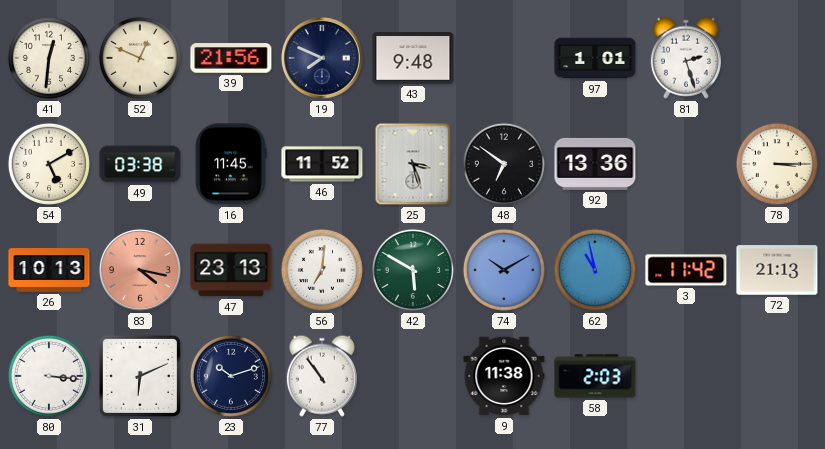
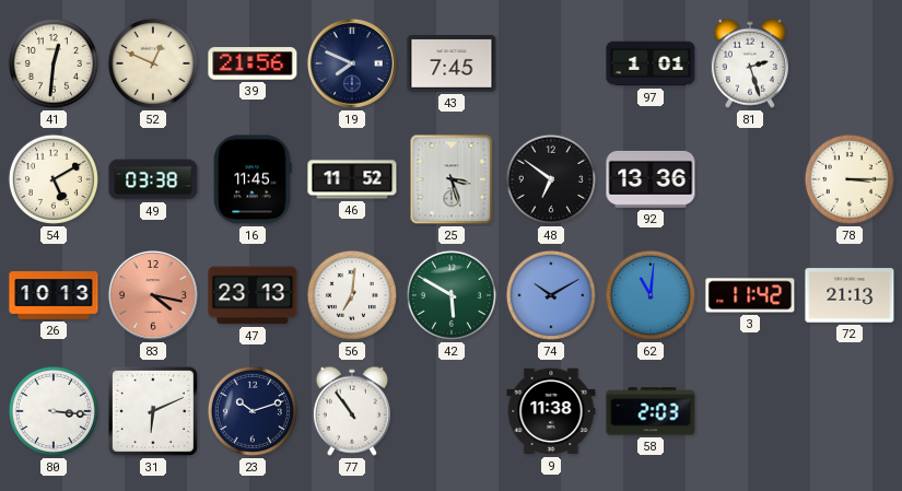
43: 9:48 -> 7:45
62: 10:58 -> 11:01
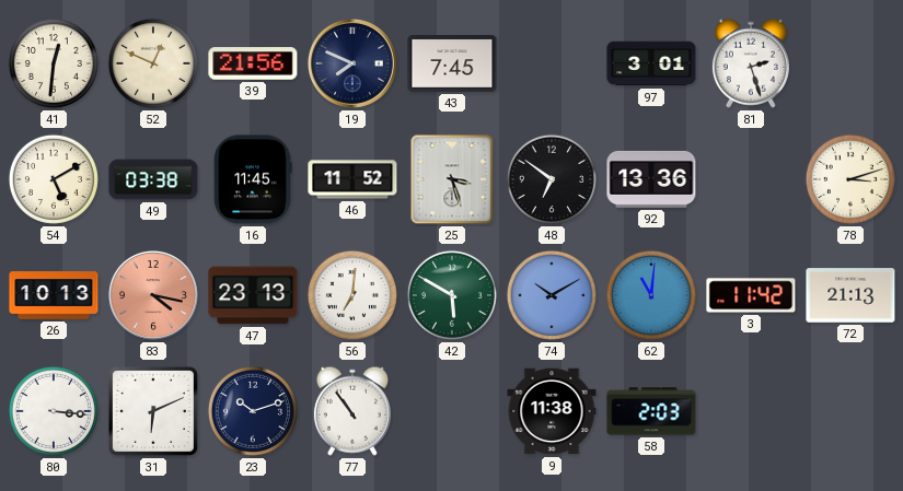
97: 1:01 -> 3:01
78: 3:15 -> 3:12
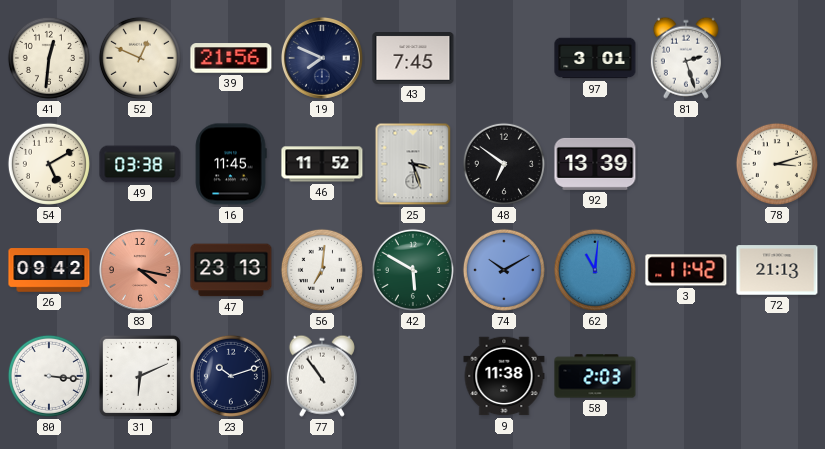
92: 13:36 -> 13:39
26: 10:13 -> 09:42
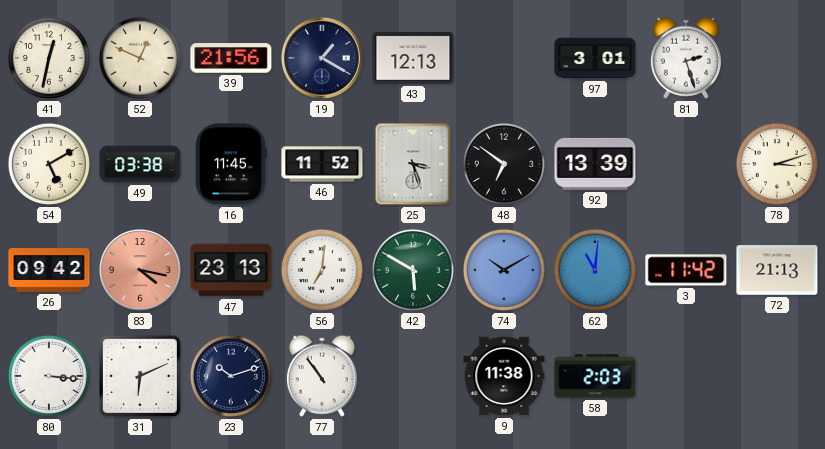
41: 12:31 -> 12:32
19: 7:49 -> 1:20
43: 7:45 -> 12:13
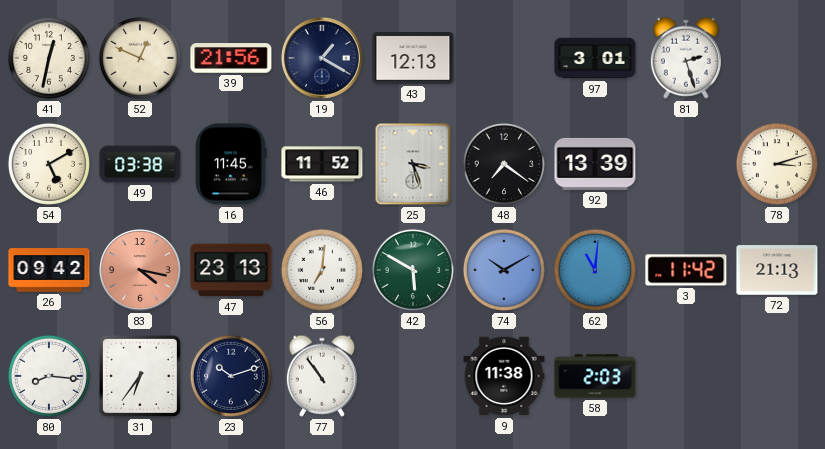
48: 6:51 -> 7:21
80: 3:16 -> 8:16
31: 6:11 -> 6:36
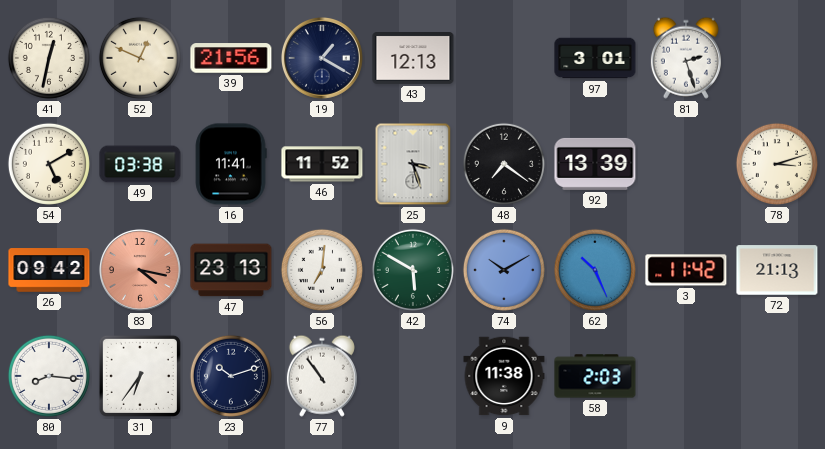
16: 11:45 -> 11:41
62: 11:01 -> 10:26
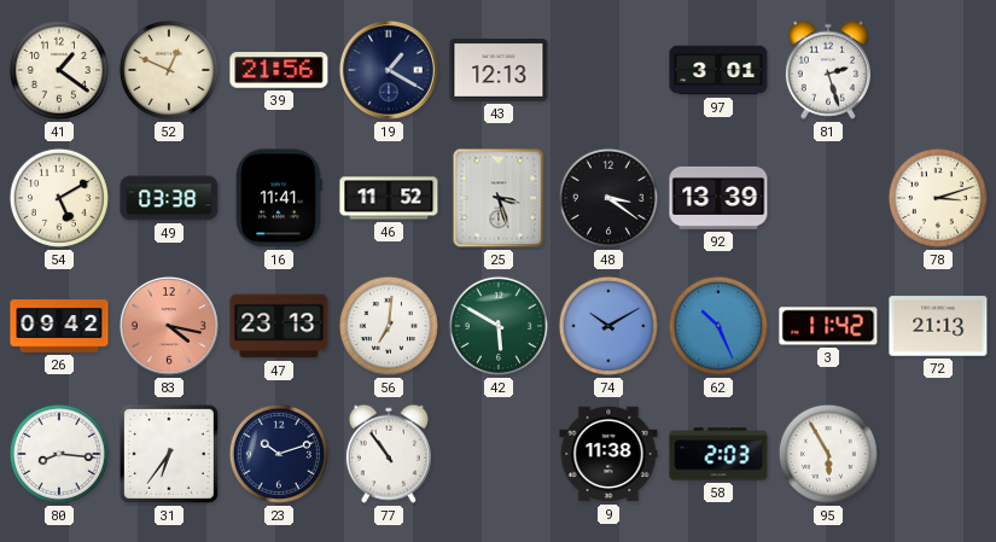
41: 12:32 -> 1:21
48: 7:21 -> 3:21
95: none -> 5:55
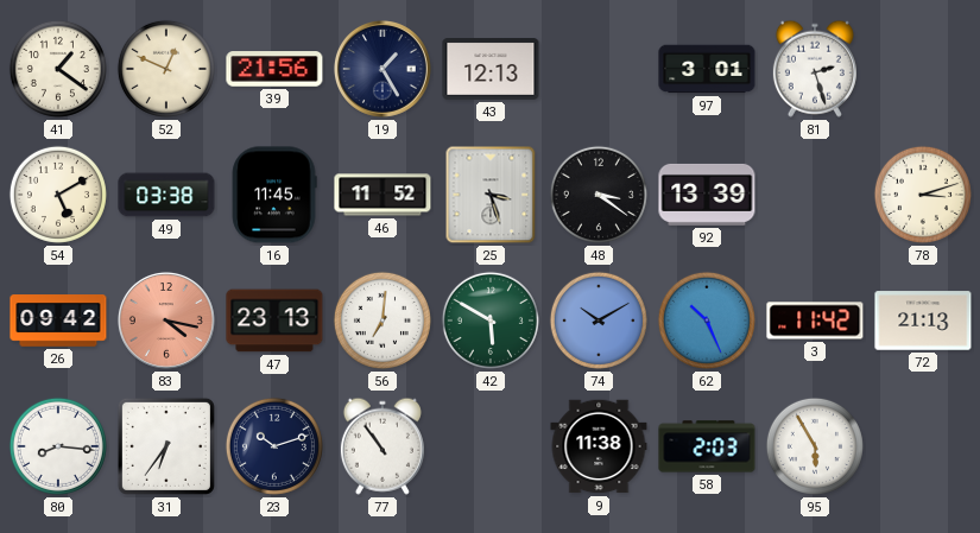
19: 1:20 -> 1:25
16: 11:41 -> 11:45
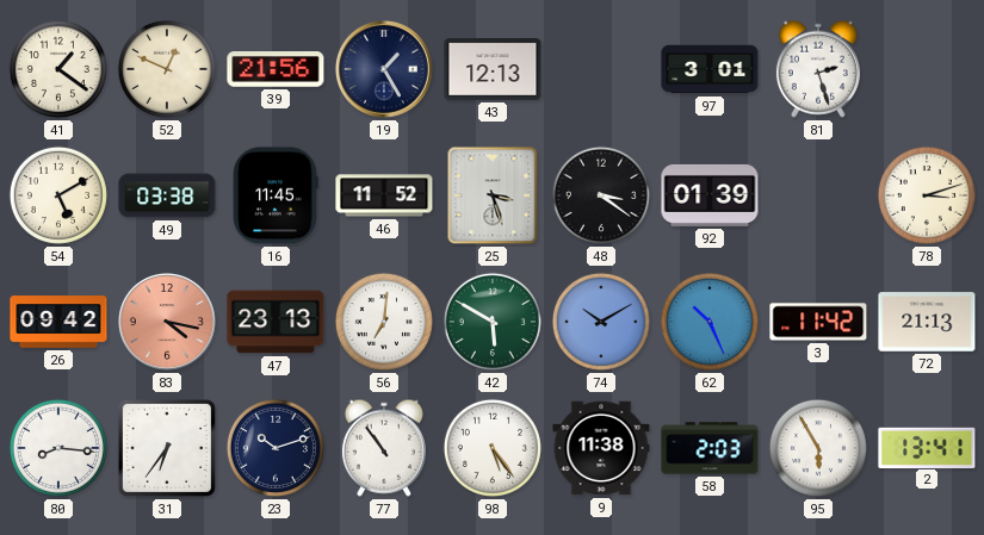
92: 13:39 -> 01:39
98: none -> 5:24
2: none -> 13:41
